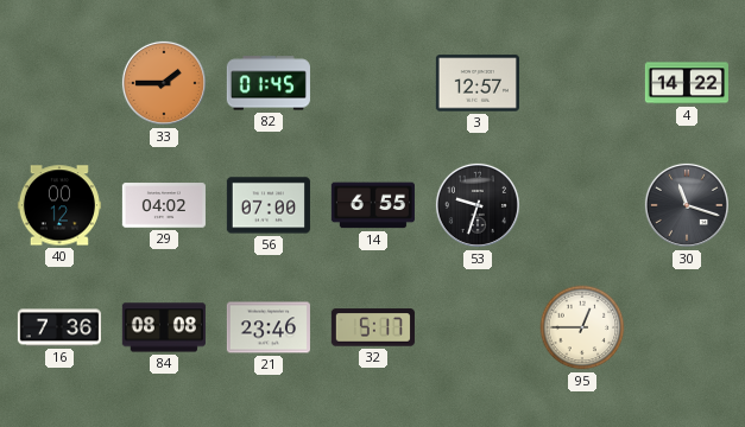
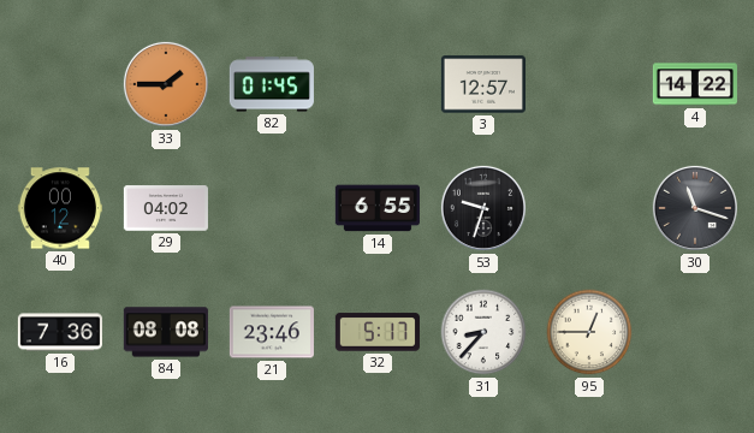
56: 07:00 -> none
31: none -> 8:37
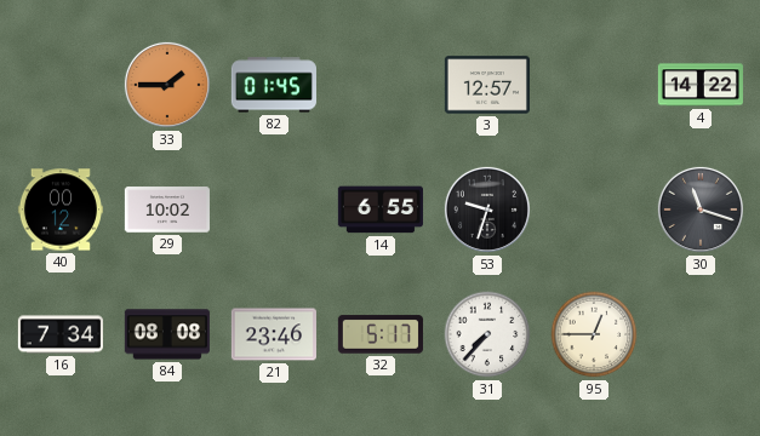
29: 04:02 -> 10:02
16: 7:36 -> 7:34
31: 8:37 -> 7:37
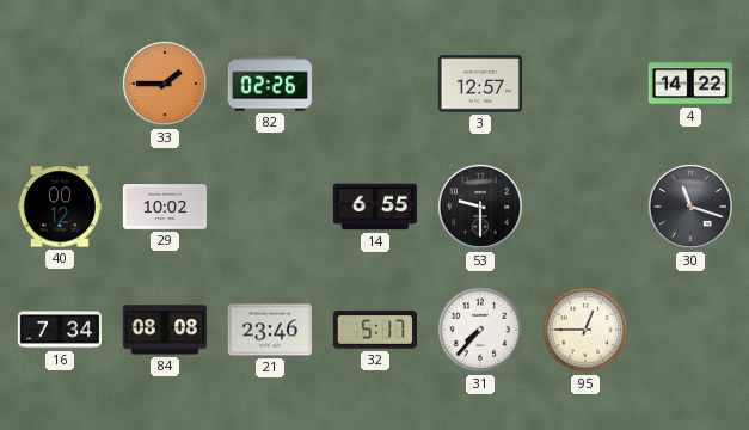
82: 01:45 -> 02:26
53: 9:33 -> 9:30
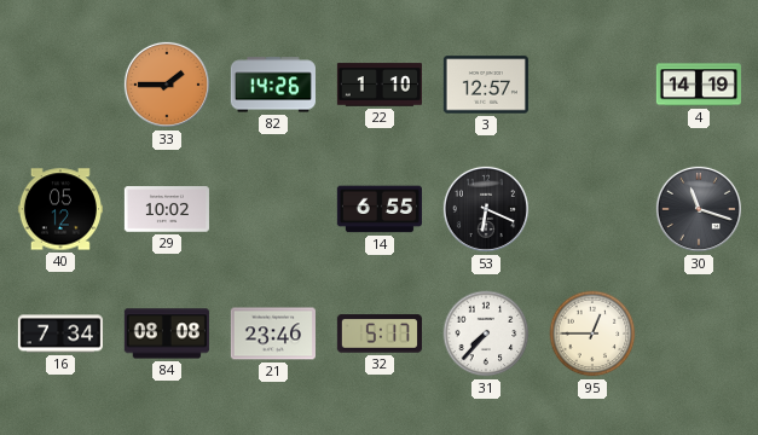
82: 02:26 -> 14:26
22: none -> 1:10
4: 14:22 -> 14:19
40: 00:12 -> 05:12
53: 9:30 -> 6:19
